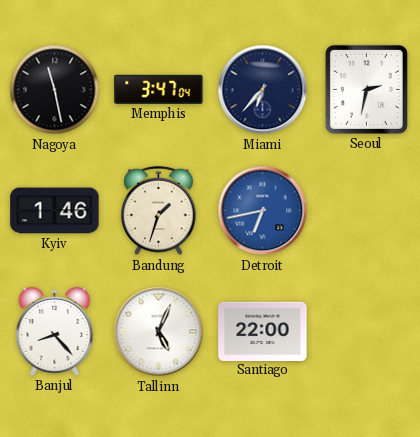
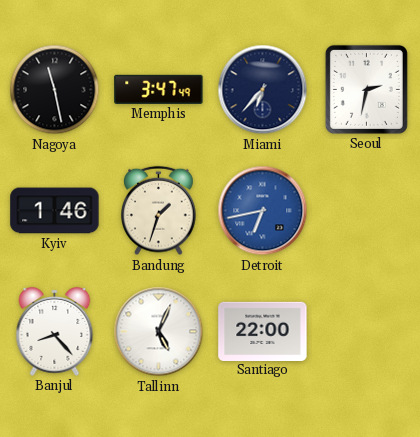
Memphis: 3:47:04 -> 3:47:49
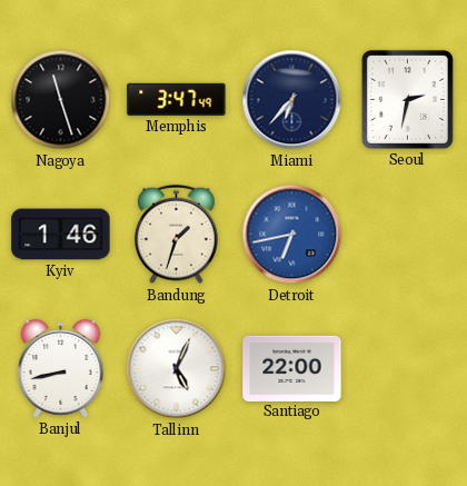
Nagoya: 11:28 -> 11:27
Banjul: 8:23 -> 8:43
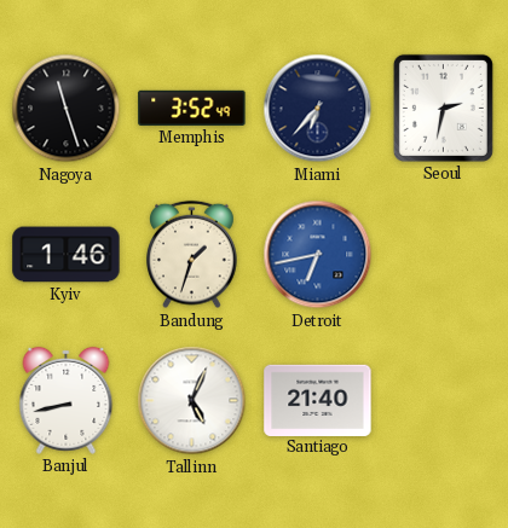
Memphis: 3:47 -> 3:52
Santiago: 22:00 -> 21:40
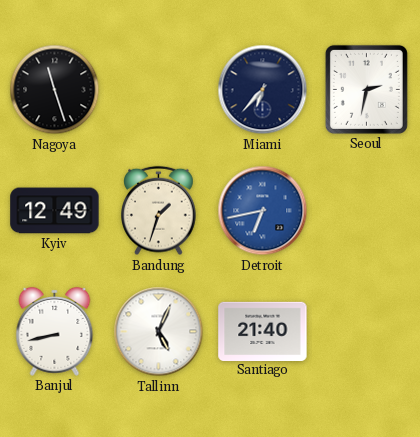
Memphis: 3:52 -> none
Kyiv: 1:46 -> 12:49
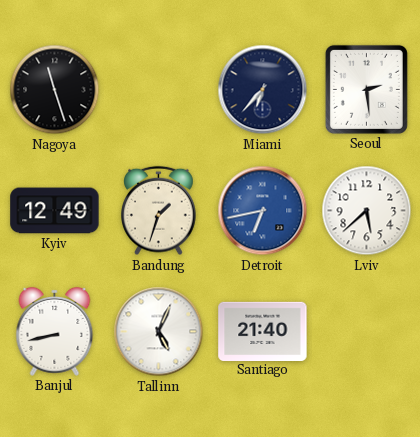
Seoul: 2:32 -> 2:29
Lviv: none -> 5:38
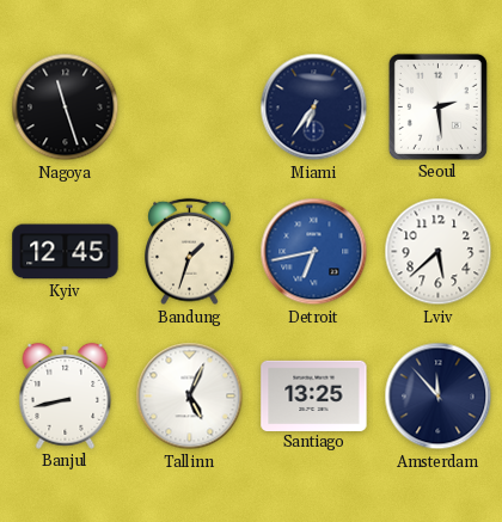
Miami: 6:37 -> 6:36
Kyiv: 12:49 -> 12:45
Santiago: 21:40 -> 13:25
Amsterdam: none -> 11:53
